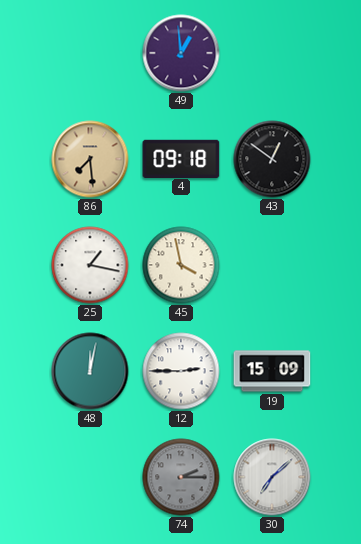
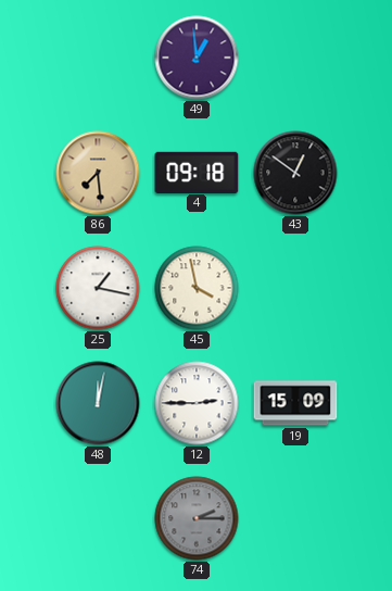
30: 7:08 -> none
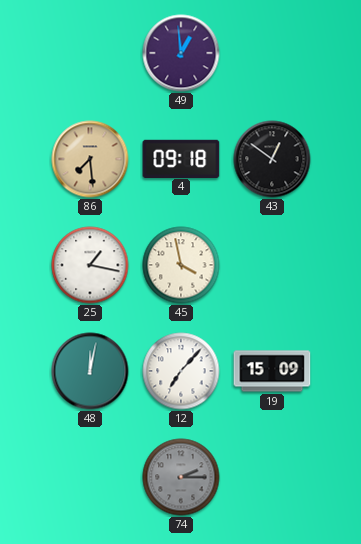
12: 2:45 -> 7:07
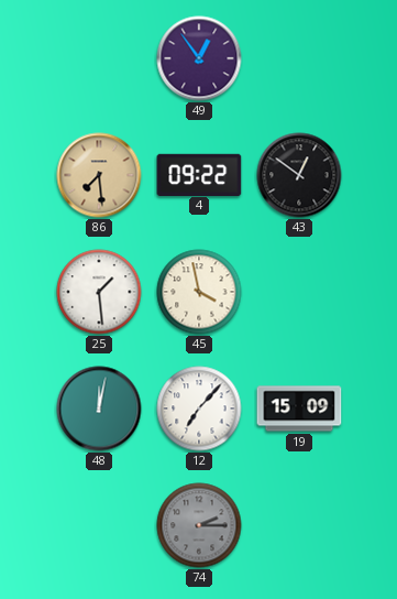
49: 12:59 -> 12:54
4: 09:18 -> 09:22
25: 1:17 -> 1:29
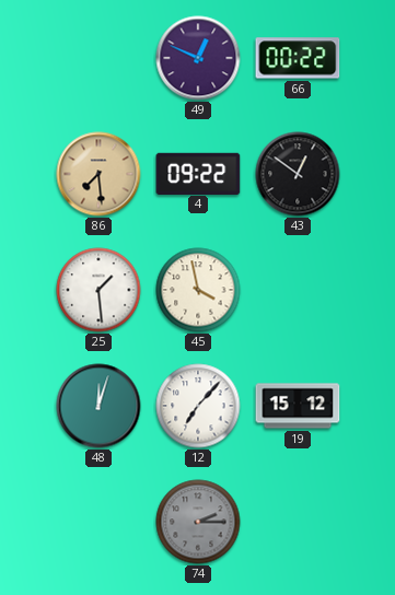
49: 12:54 -> 12:49
66: none -> 00:22
48: 12:02 -> 12:03
19: 15:09 -> 15:12
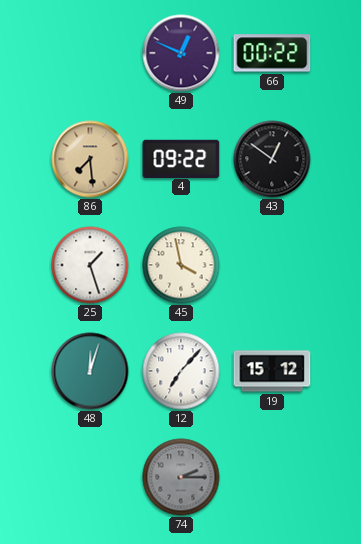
25: 1:29 -> 1:27
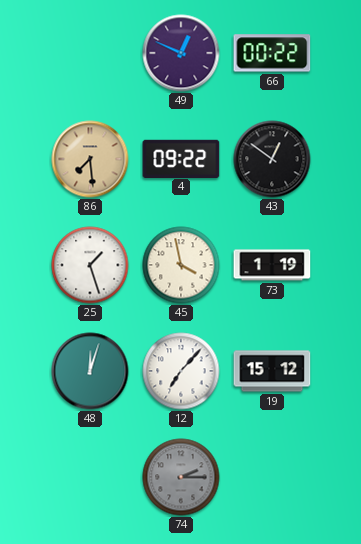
73: none -> 1:19
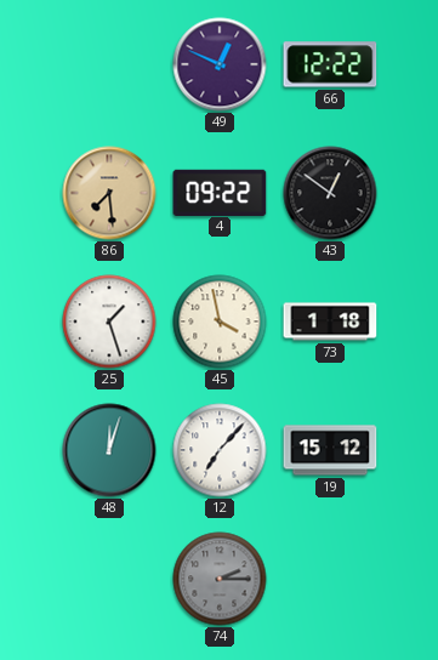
66: 00:22 -> 12:22
73: 1:19 -> 1:18
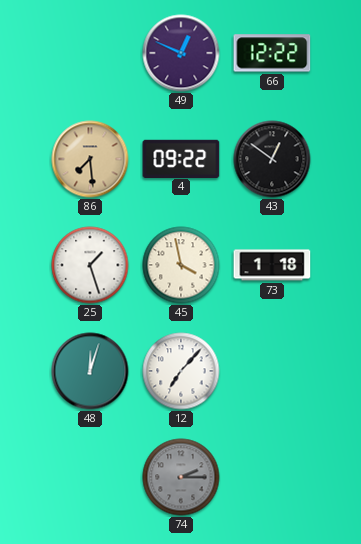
19: 15:12 -> none
